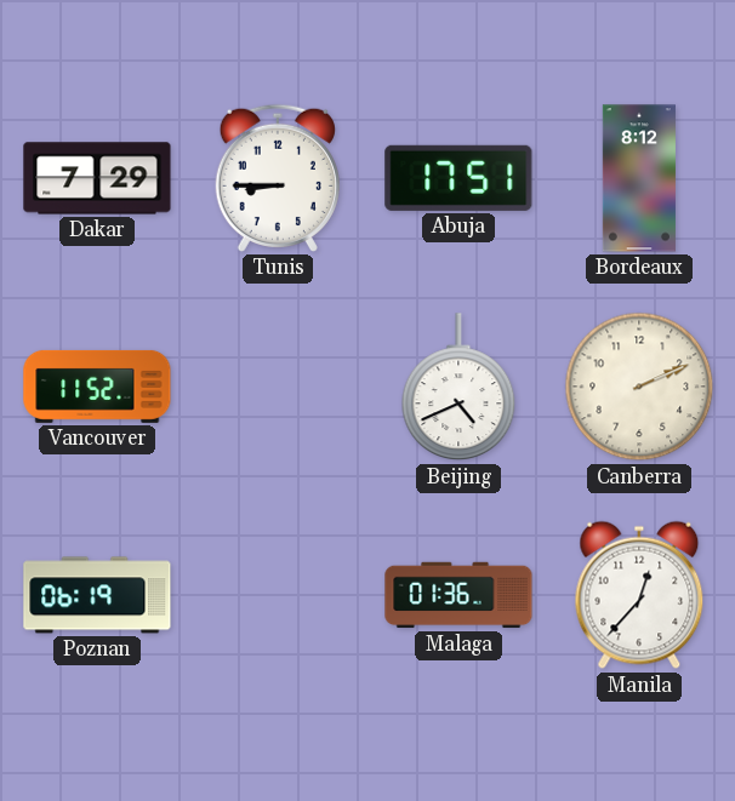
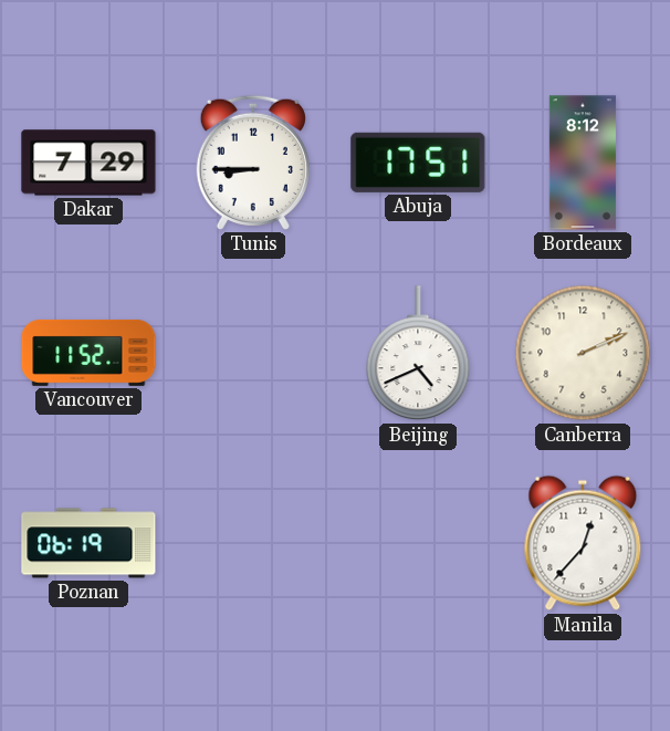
Malaga: 01:36 -> none
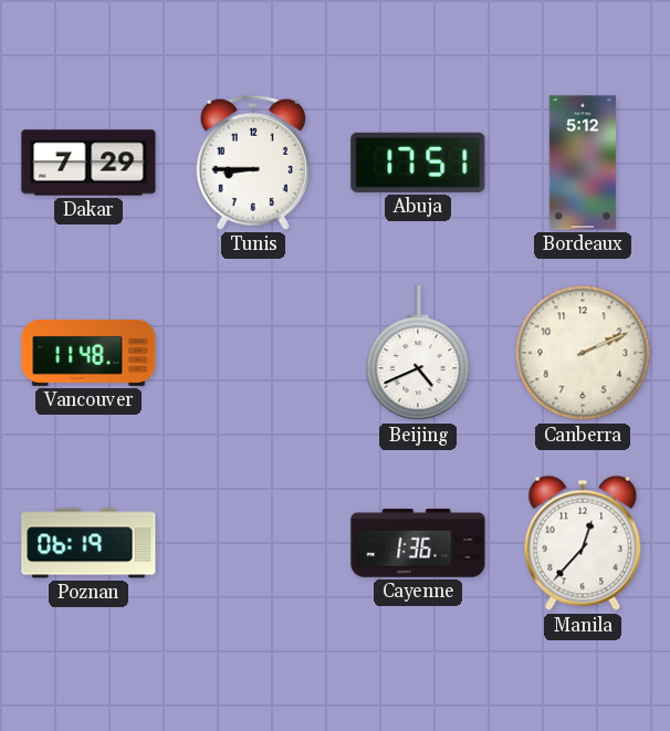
Bordeaux: 8:12 -> 5:12
Vancouver: 11:52 -> 11:48
Cayenne: none -> 1:36
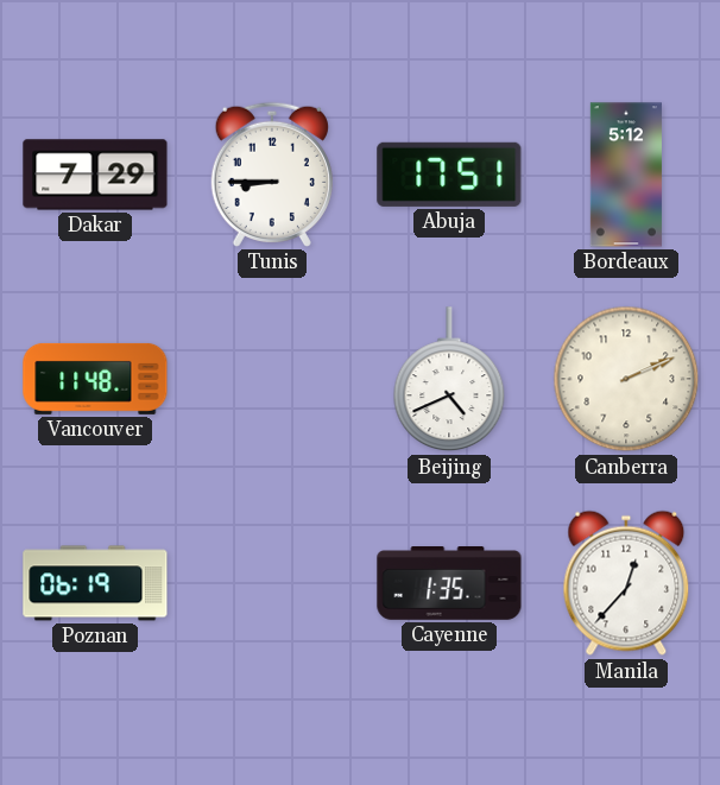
Cayenne: 1:36 -> 1:35
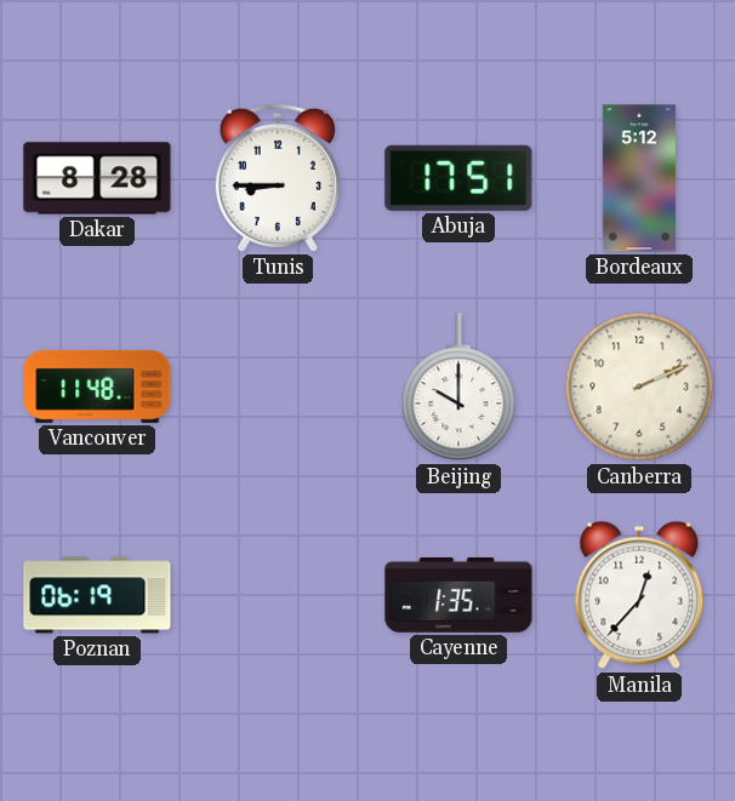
Dakar: 7:29 -> 8:28
Beijing: 4:41 -> 10:00
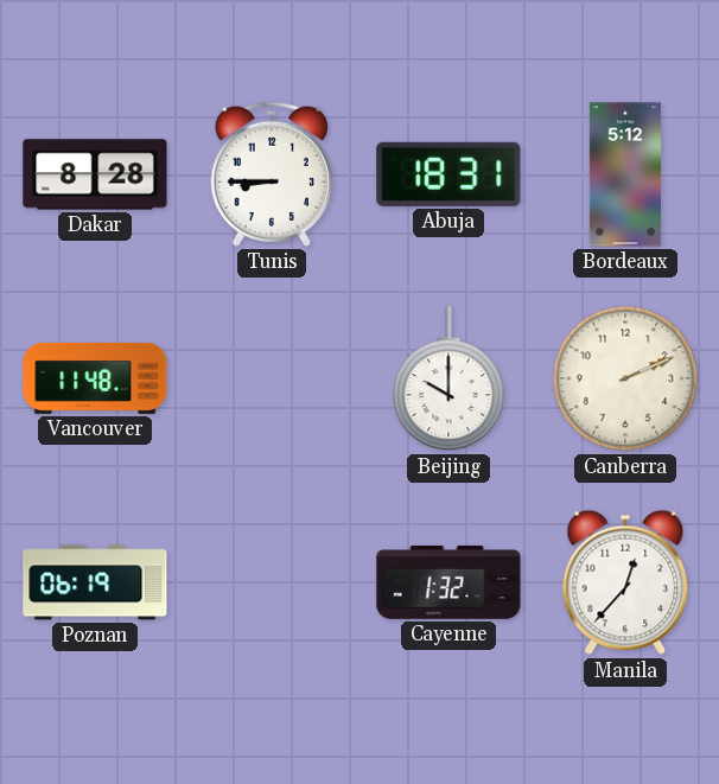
Abuja: 17:51 -> 18:31
Cayenne: 1:35 -> 1:32
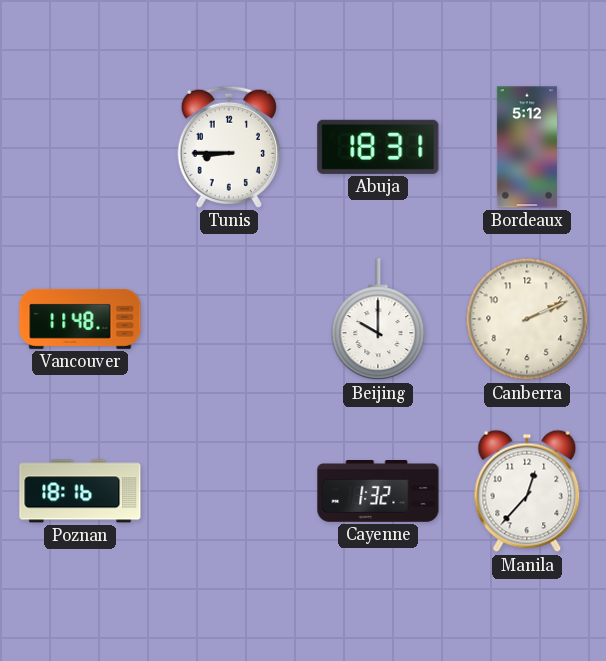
Dakar: 8:28 -> none
Poznan: 06:19 -> 18:16
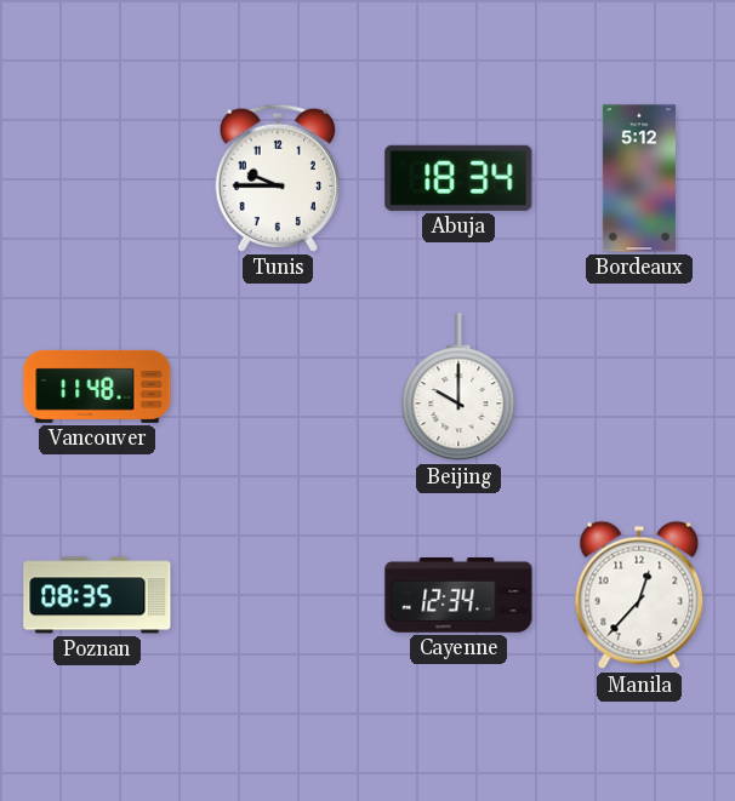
Tunis: 8:45 -> 9:45
Abuja: 18:31 -> 18:34
Canberra: 2:11 -> none
Poznan: 18:16 -> 08:35
Cayenne: 1:32 -> 12:34
